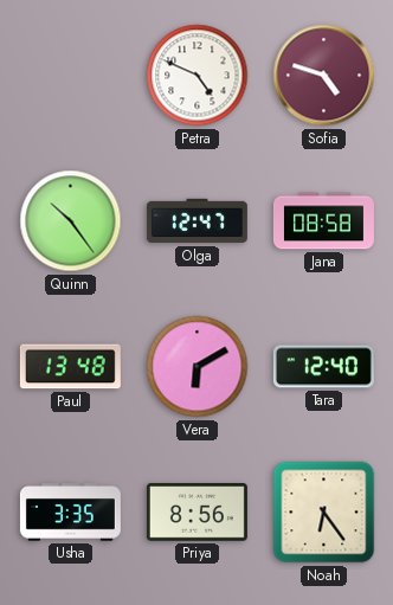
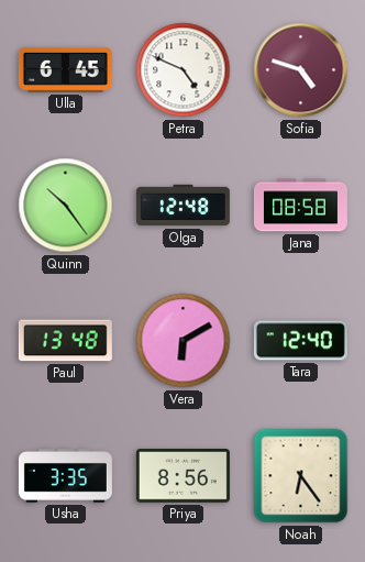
Ulla: none -> 6:45
Olga: 12:47 -> 12:48
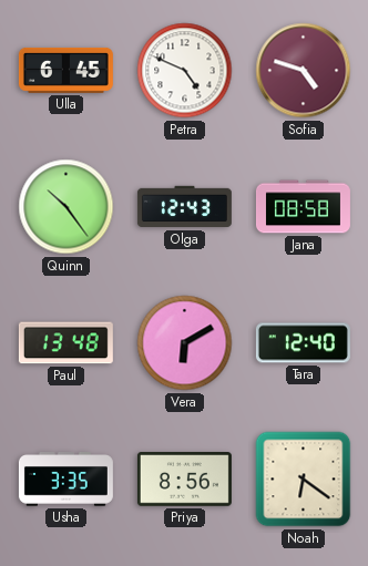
Olga: 12:48 -> 12:43
Noah: 6:24 -> 6:21
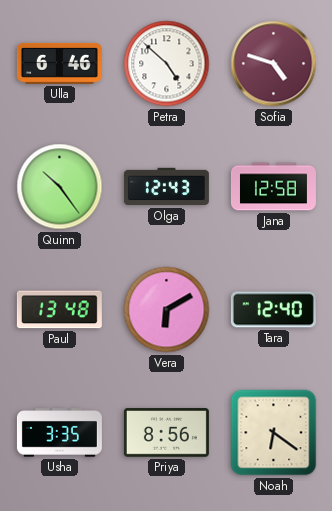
Ulla: 6:45 -> 6:46
Petra: 4:49 -> 4:52
Jana: 08:58 -> 12:58
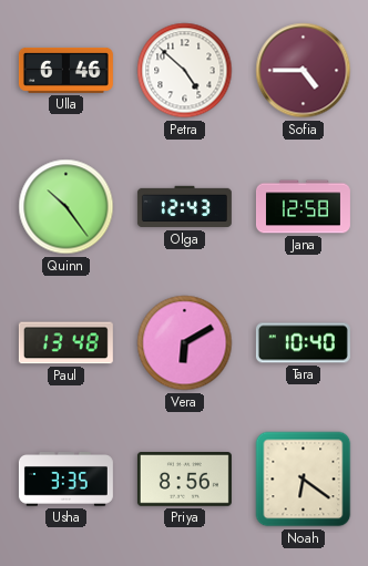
Sofia: 4:48 -> 4:45
Tara: 12:40 -> 10:40
